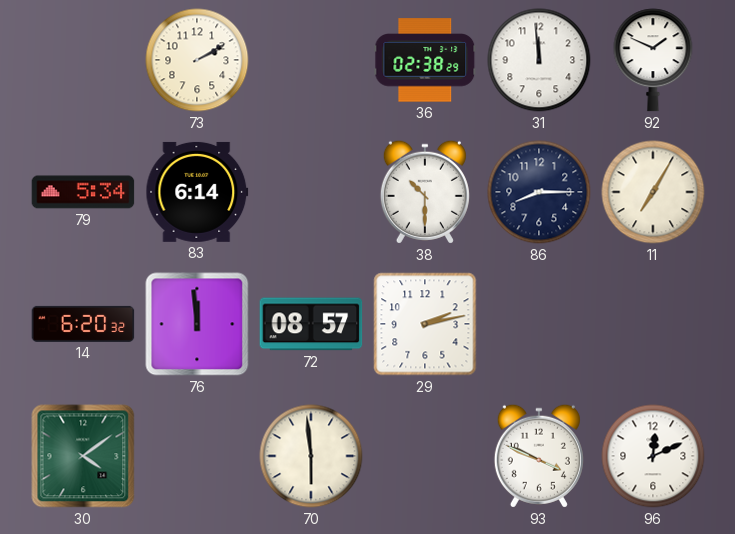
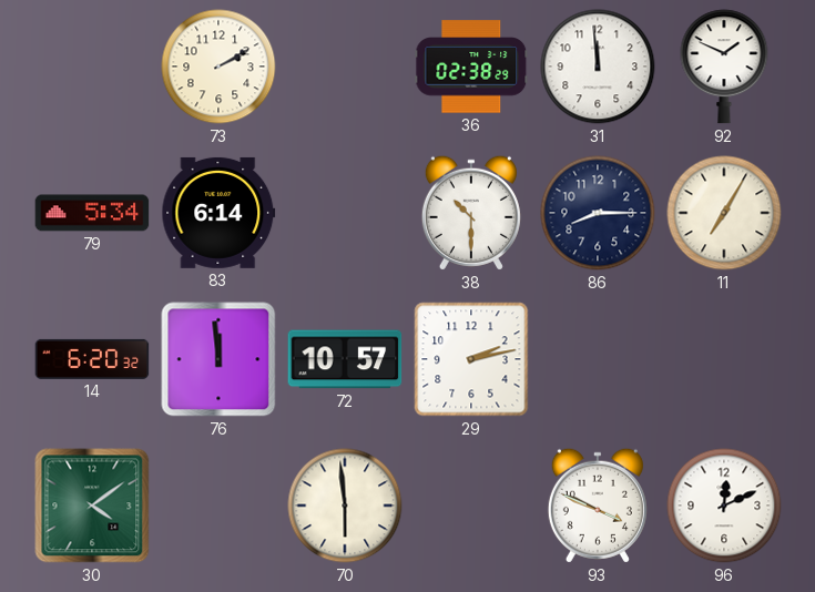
72: 08:57 -> 10:57
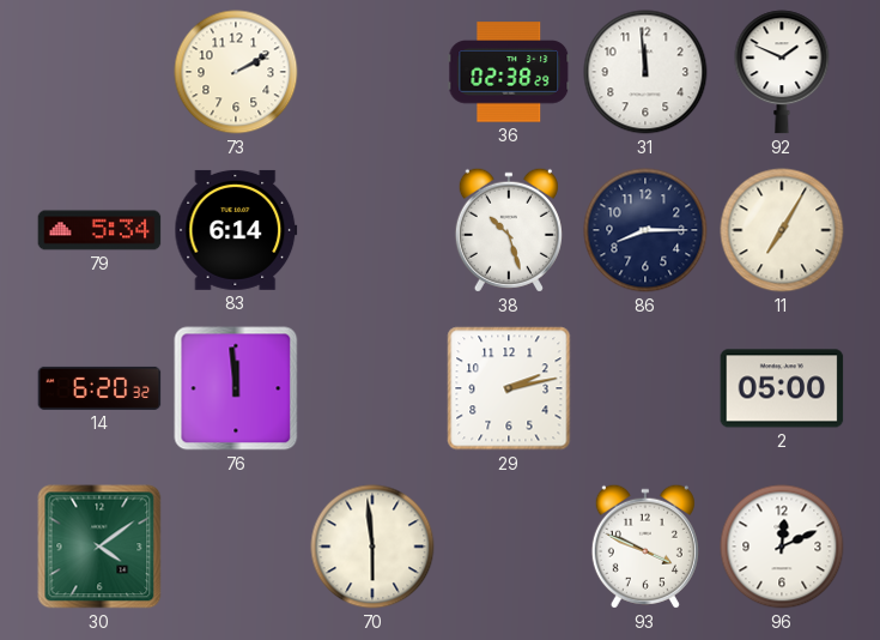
38: 10:30 -> 10:27
72: 10:57 -> none
2: none -> 05:00
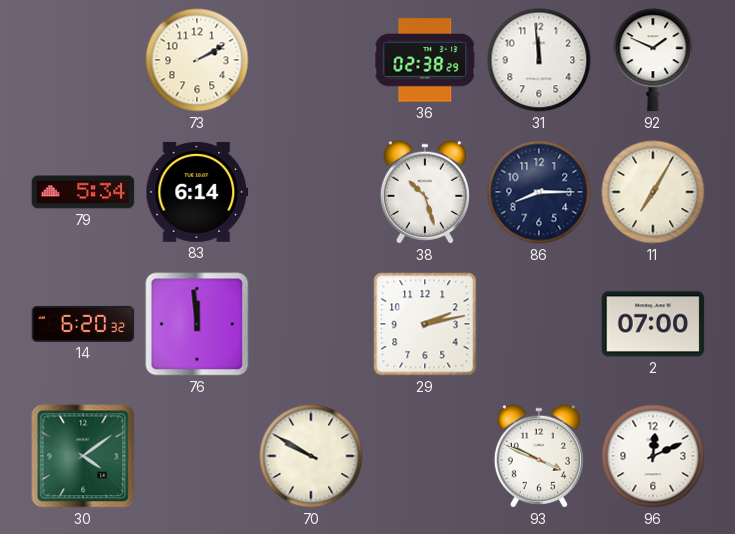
2: 05:00 -> 07:00
70: 5:59 -> 9:50
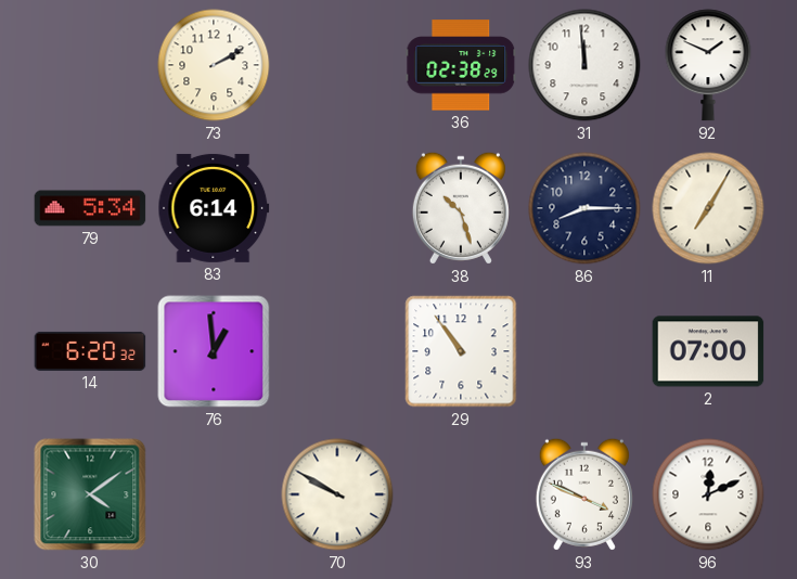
76: 11:59 -> 12:59
29: 2:13 -> 10:54
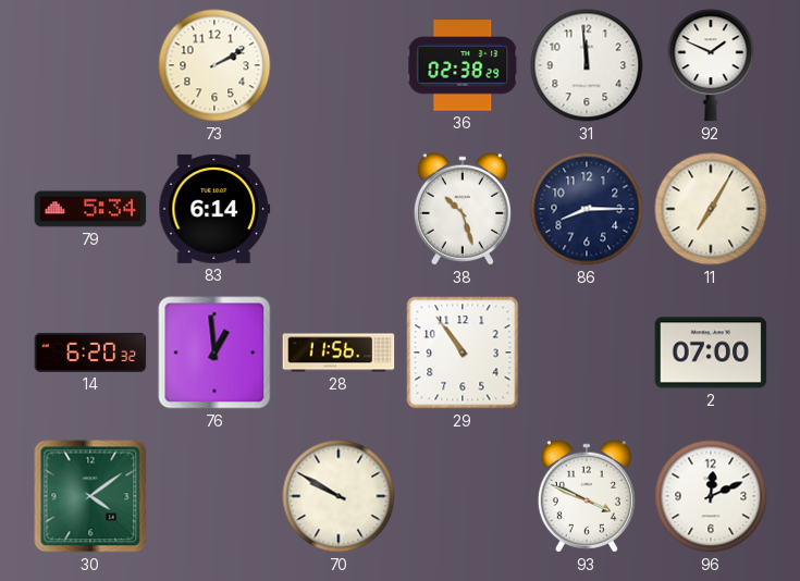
28: none -> 11:56
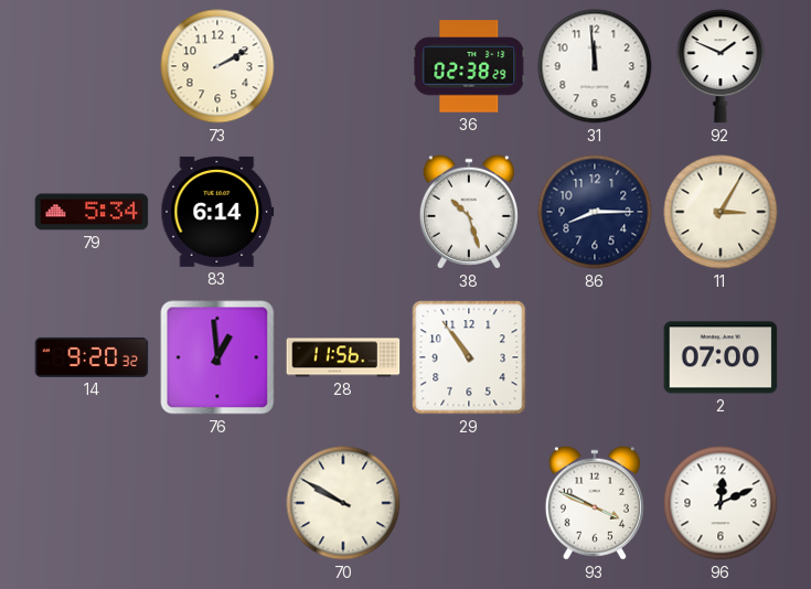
11: 7:05 -> 3:05
14: 6:20 -> 9:20
30: 4:09 -> none
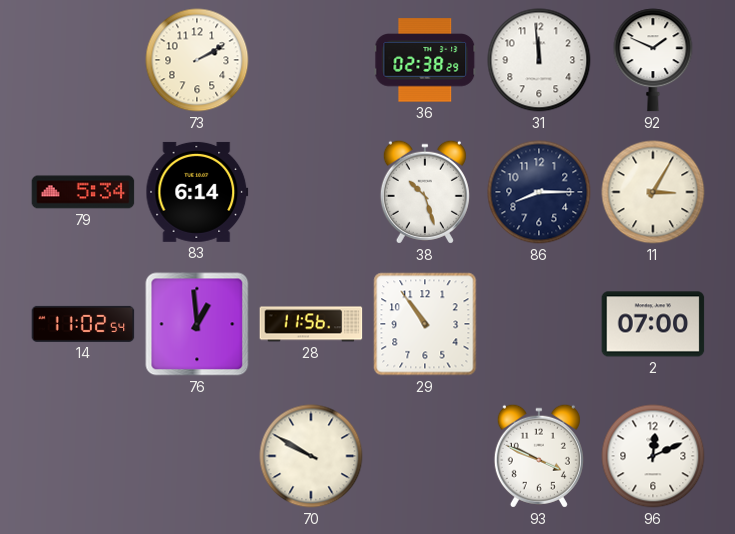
14: 9:20 -> 11:02
